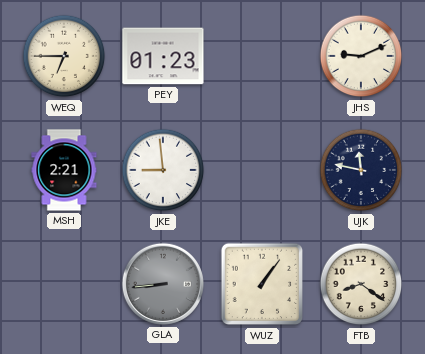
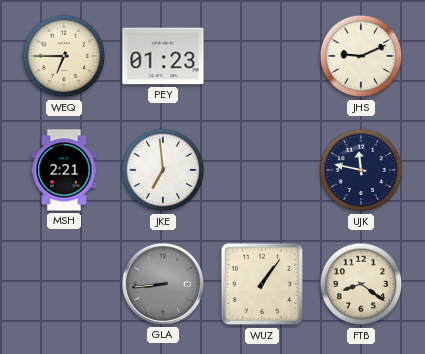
JKE: 8:59 -> 6:59
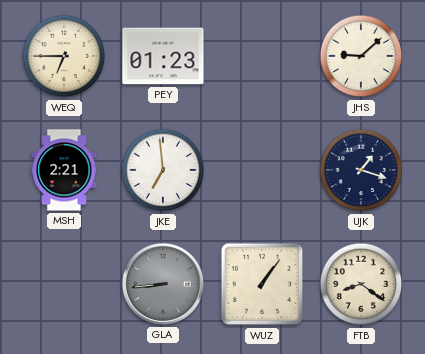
JHS: 9:11 -> 9:08
UJK: 11:47 -> 1:18
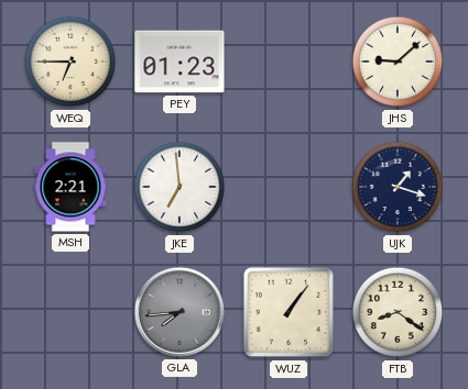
GLA: 8:44 -> 7:44
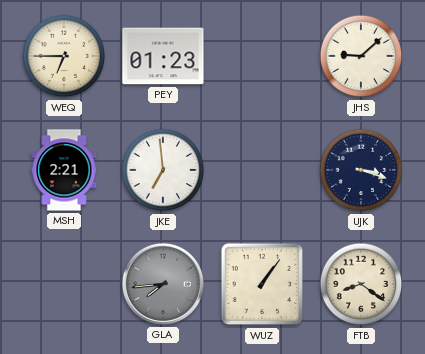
UJK: 1:18 -> 3:18
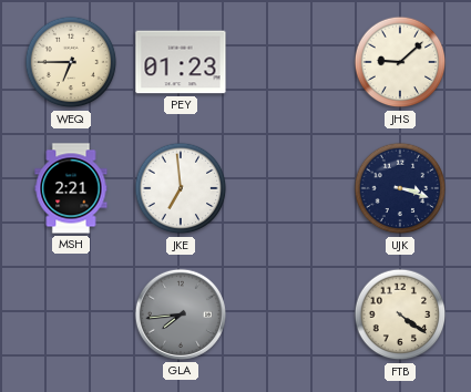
WUZ: 1:06 -> none
FTB: 8:21 -> 4:21
